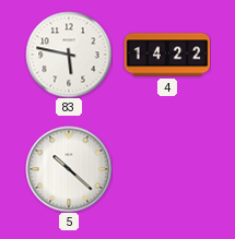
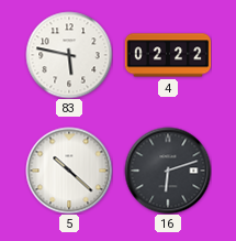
4: 14:22 -> 02:22
16: none -> 6:12
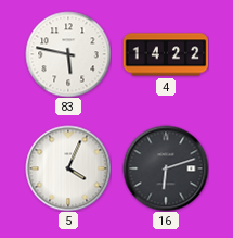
4: 02:22 -> 14:22
5: 10:22 -> 4:04
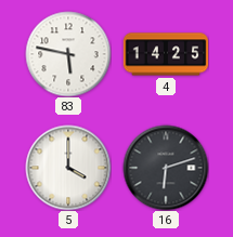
4: 14:22 -> 14:25
5: 4:04 -> 4:00
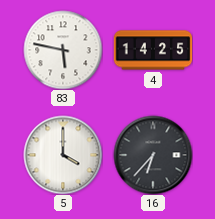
16: 6:12 -> 6:37
